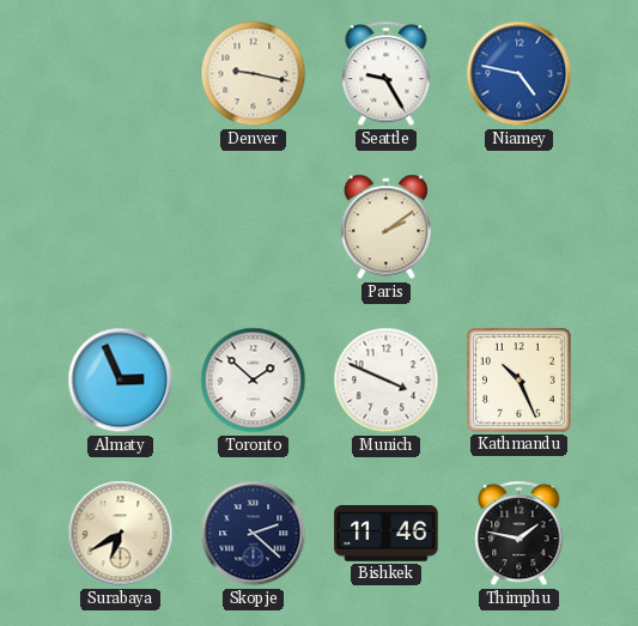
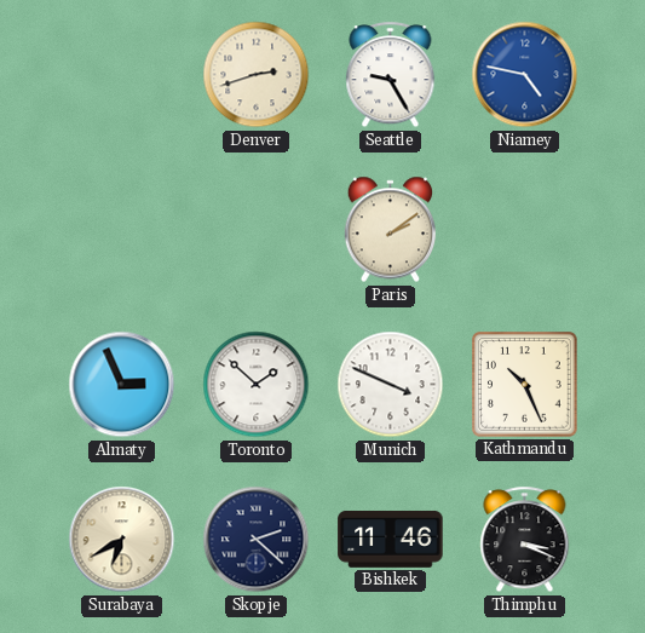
Denver: 9:17 -> 2:42
Thimphu: 1:47 -> 3:19
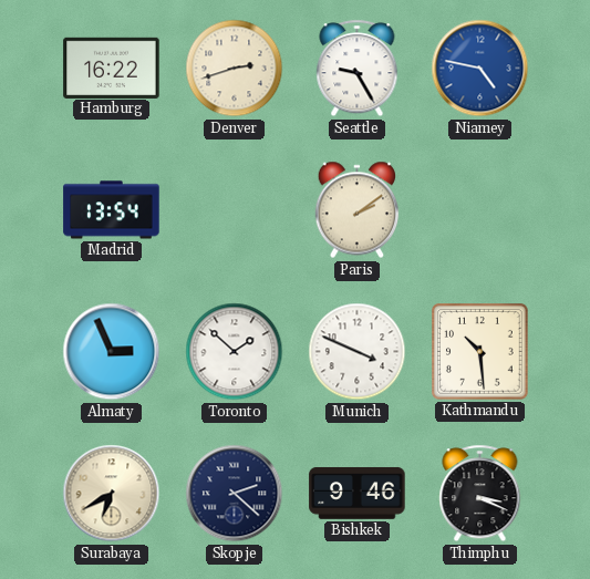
Hamburg: none -> 16:22
Madrid: none -> 13:54
Kathmandu: 10:26 -> 10:29
Bishkek: 11:46 -> 9:46
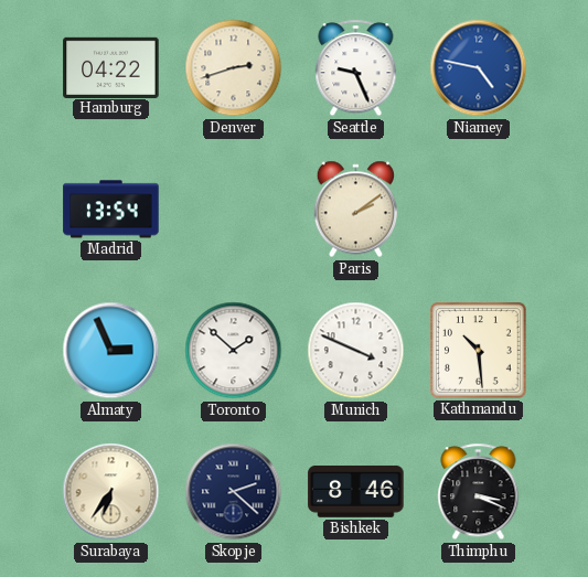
Hamburg: 16:22 -> 04:22
Seattle: 9:25 -> 9:26
Surabaya: 6:40 -> 6:36
Bishkek: 9:46 -> 8:46
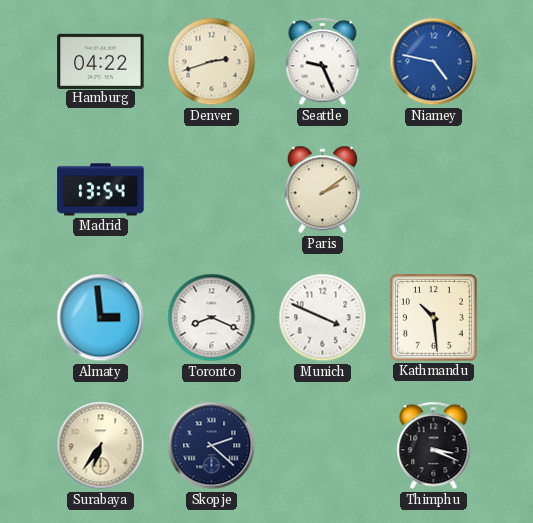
Almaty: 2:56 -> 2:59
Toronto: 1:52 -> 8:19
Bishkek: 8:46 -> none
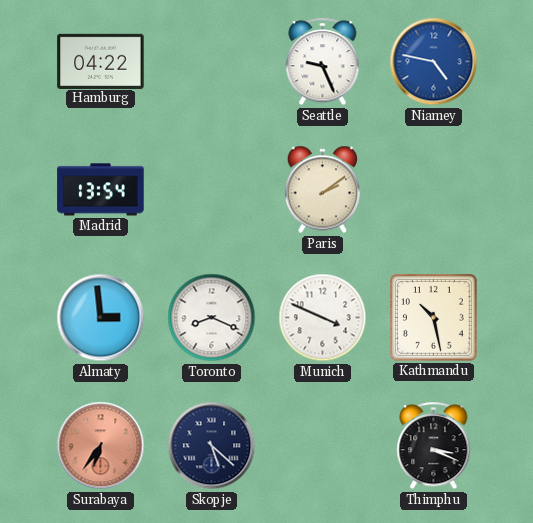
Denver: 2:42 -> none
Kathmandu: 10:29 -> 10:28
Surabaya dial: cream -> salmon
Skopje: 2:22 -> 5:22
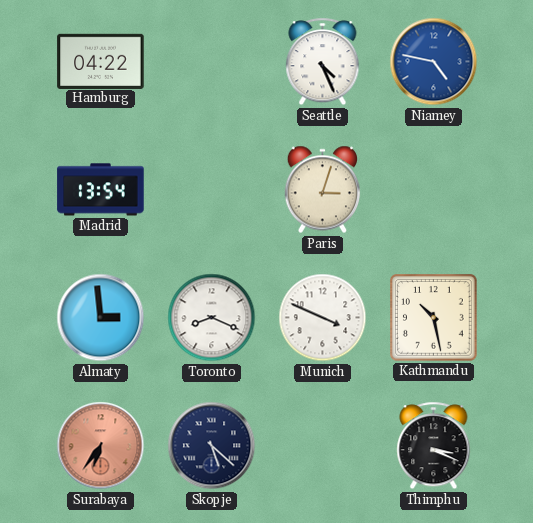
Seattle: 9:26 -> 4:26
Paris: 2:09 -> 3:03
